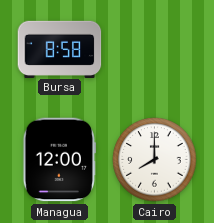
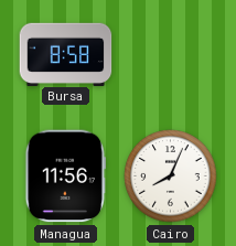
Managua: 12:00 -> 11:56
Cairo: 8:00 -> 8:04
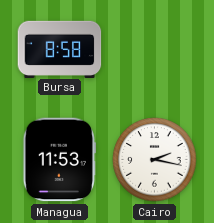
Managua: 11:56 -> 11:53
Cairo: 8:04 -> 2:17
